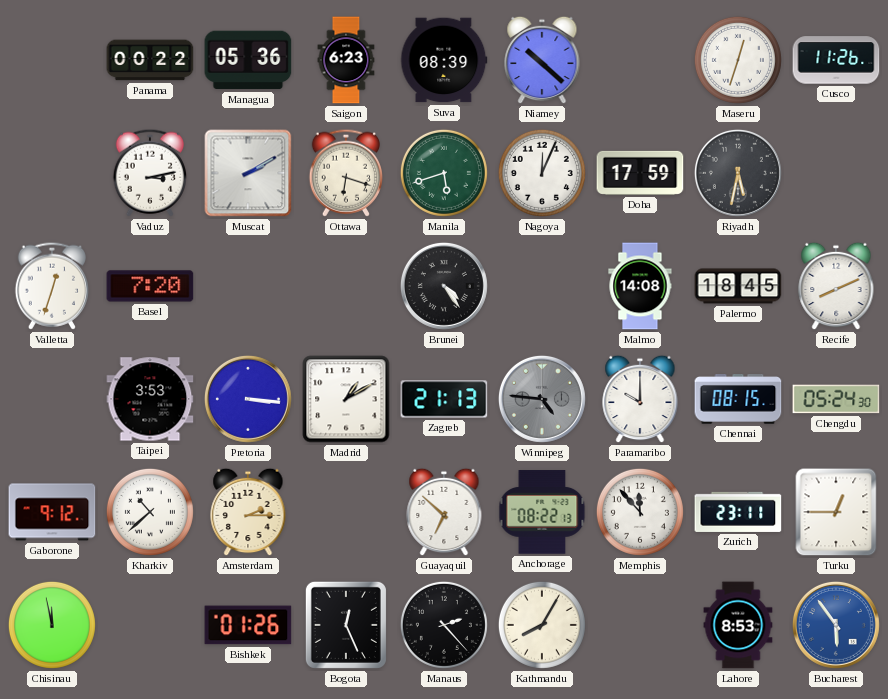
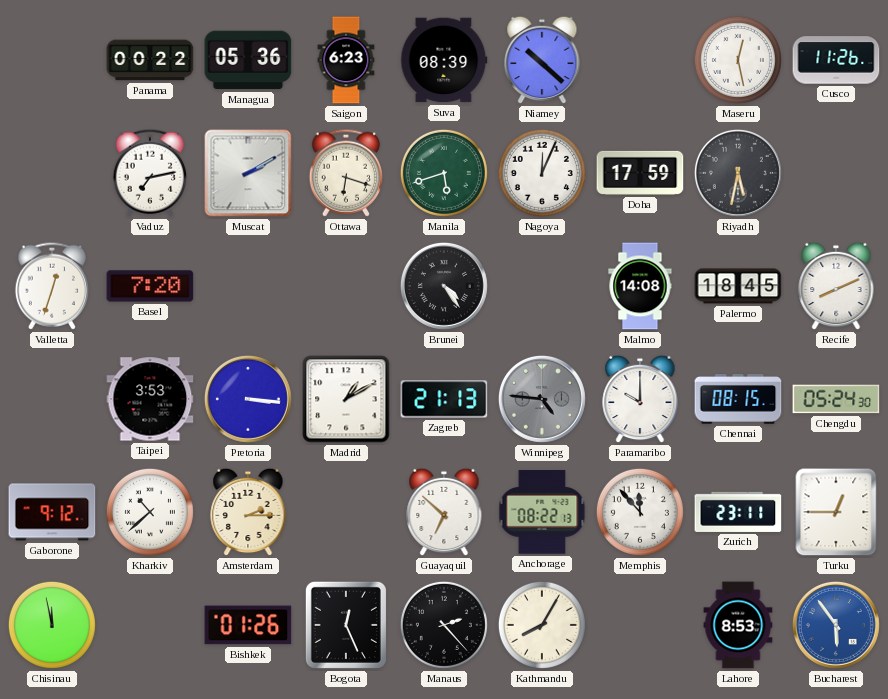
Maseru: 12:33 -> 12:28
Vaduz: 3:13 -> 7:13
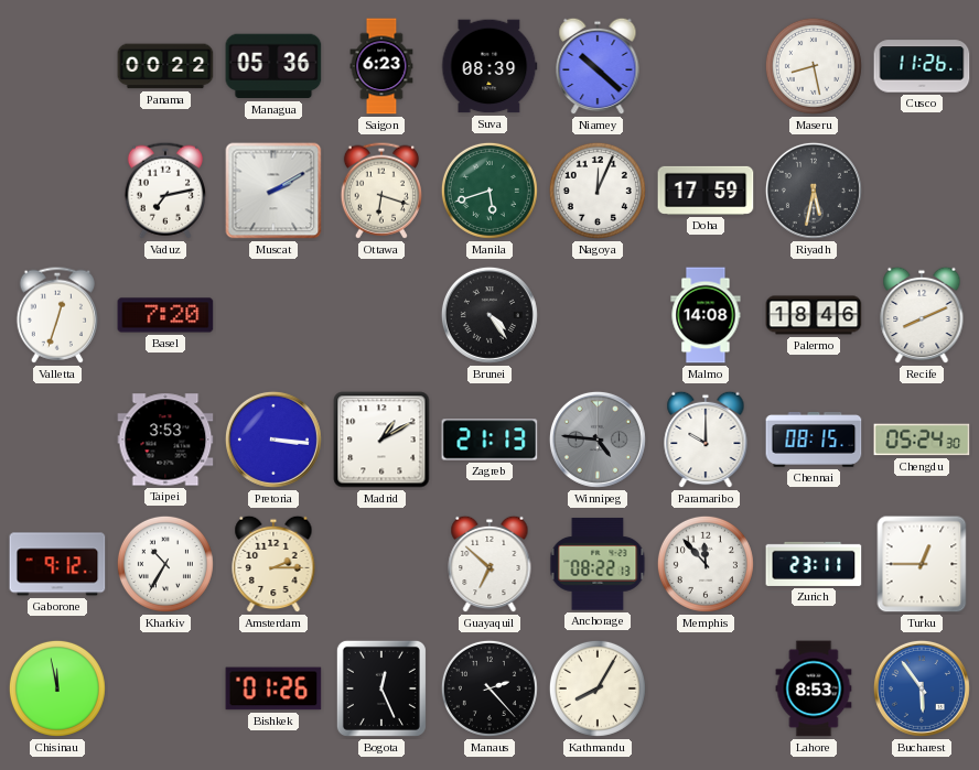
Maseru: 12:28 -> 8:28
Palermo: 18:45 -> 18:46
Kharkiv: 10:38 -> 10:35
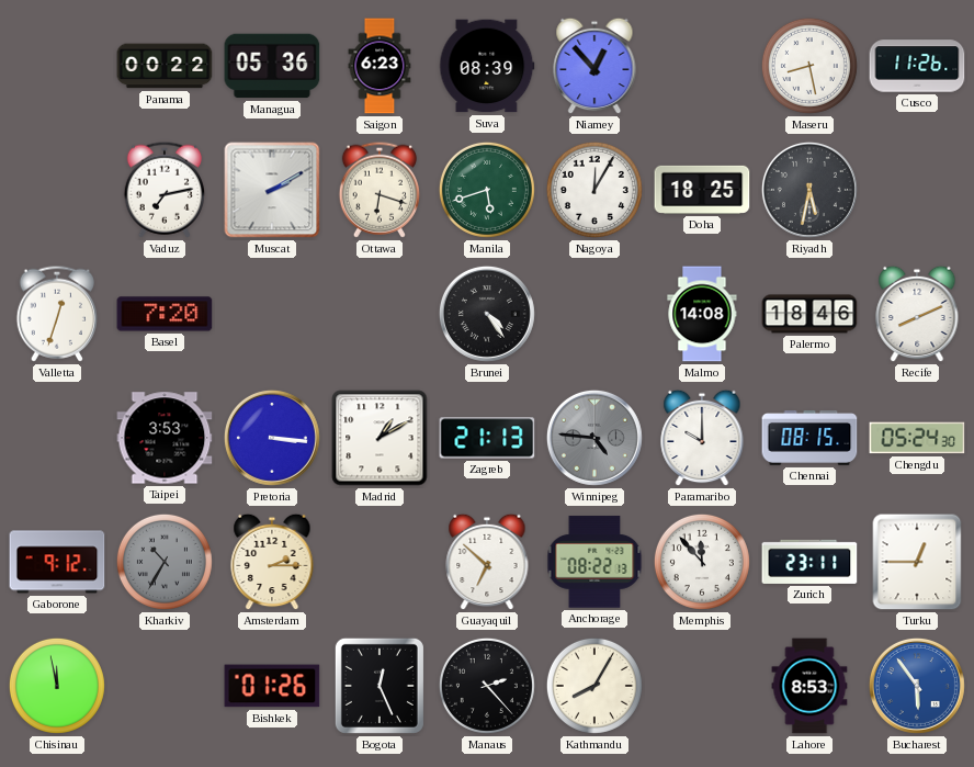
Niamey: 10:22 -> 12:53
Nagoya: 12:04 -> 12:05
Doha: 17:59 -> 18:25
Kharkiv dial: white -> grey
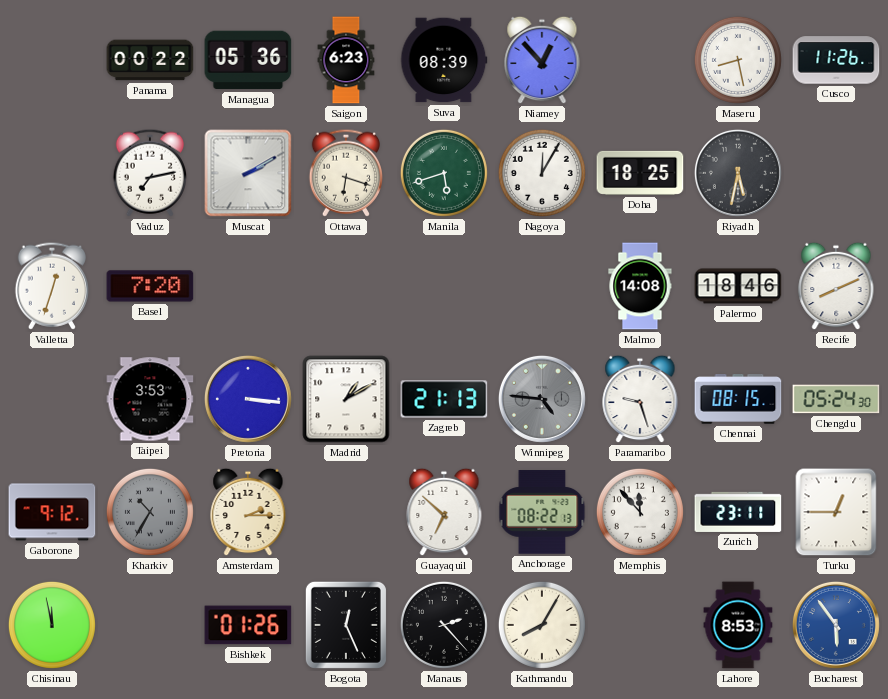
Brunei: 4:24 -> none
Paramaribo: 10:00 -> 9:27
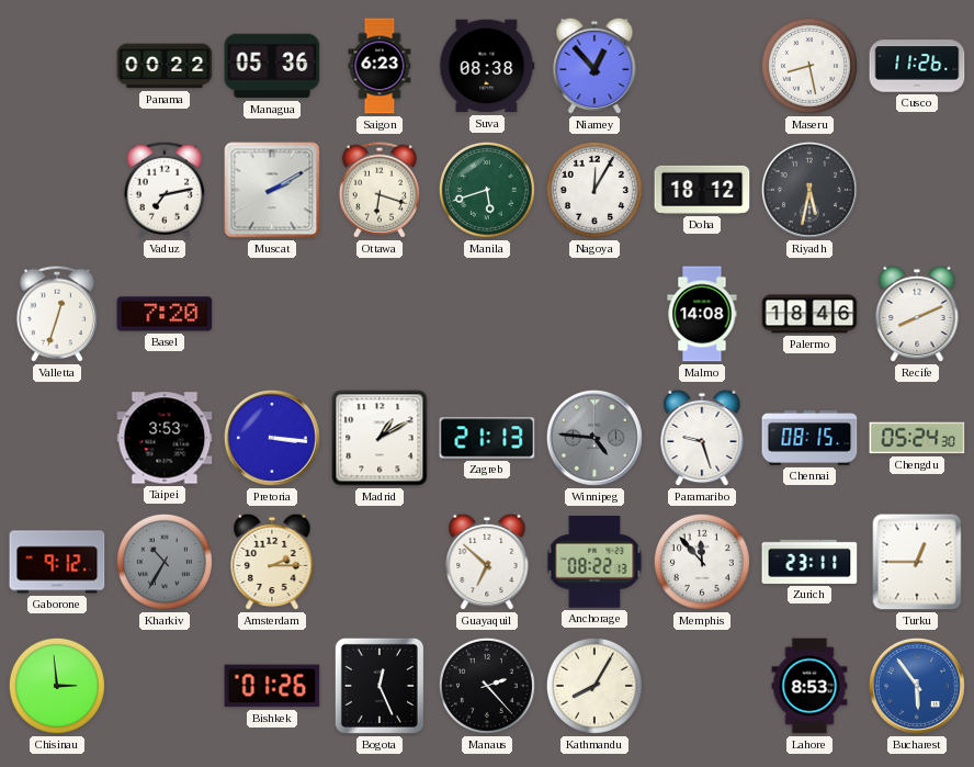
Suva: 08:39 -> 08:38
Doha: 18:25 -> 18:12
Chisinau: 11:58 -> 2:59
